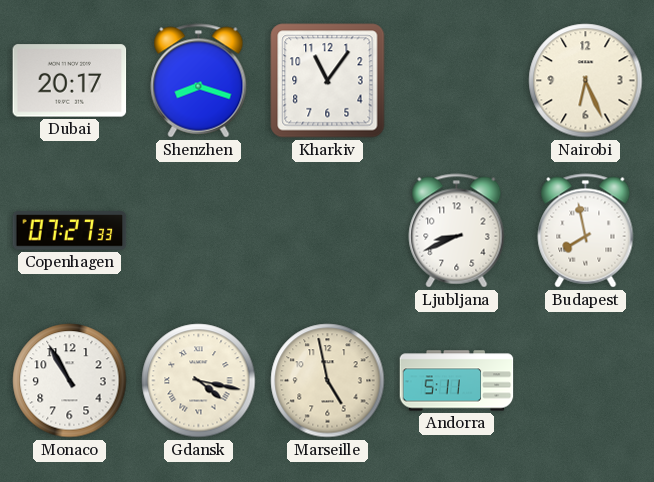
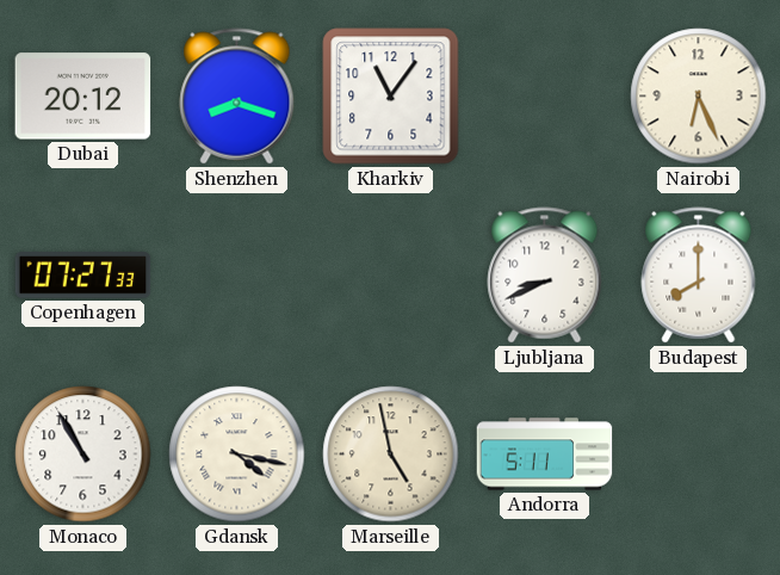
Dubai: 20:17 -> 20:12
Budapest: 7:58 -> 8:00
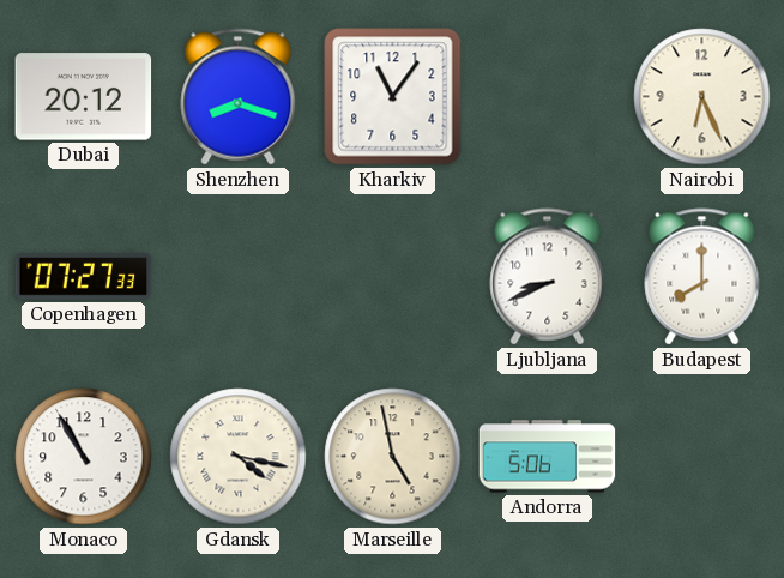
Andorra: 5:11 -> 5:06
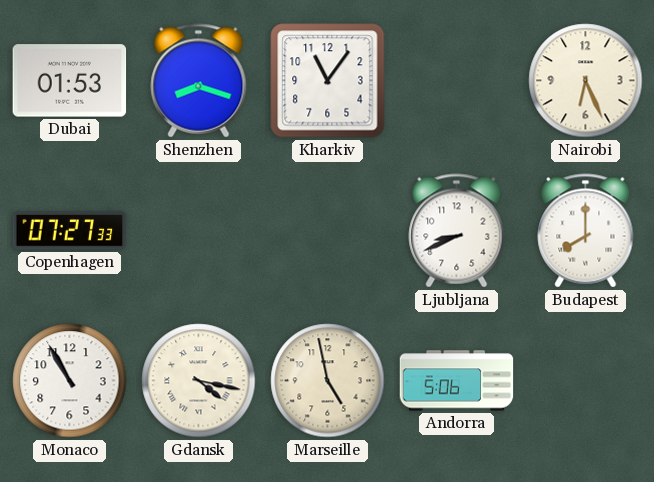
Dubai: 20:12 -> 01:53
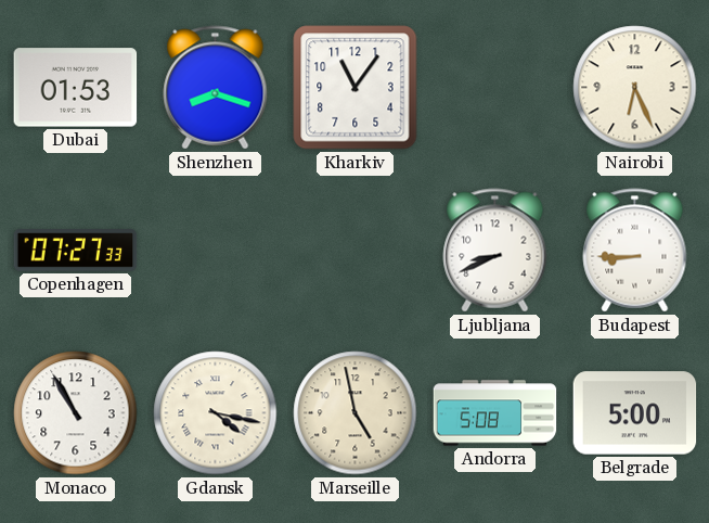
Budapest: 8:00 -> 8:45
Andorra: 5:06 -> 5:08
Belgrade: none -> 5:00
